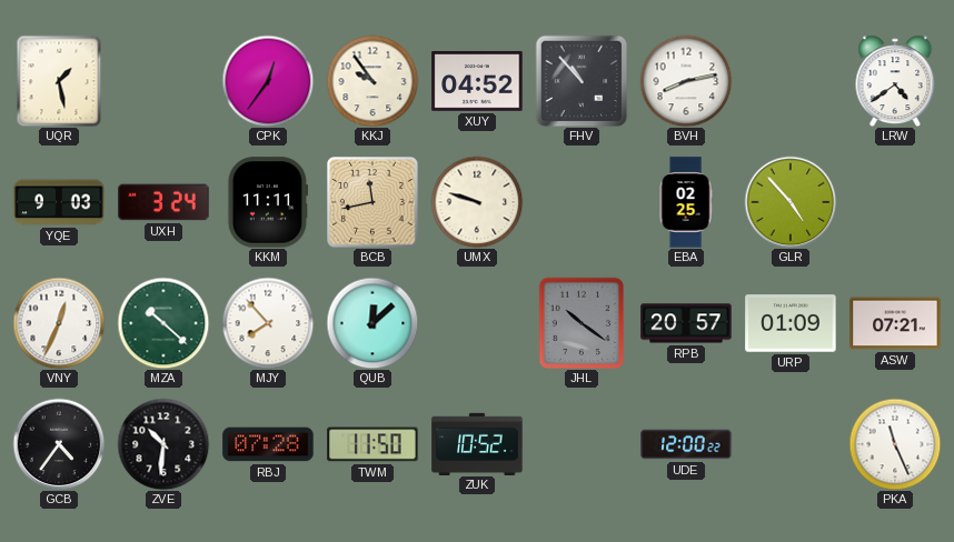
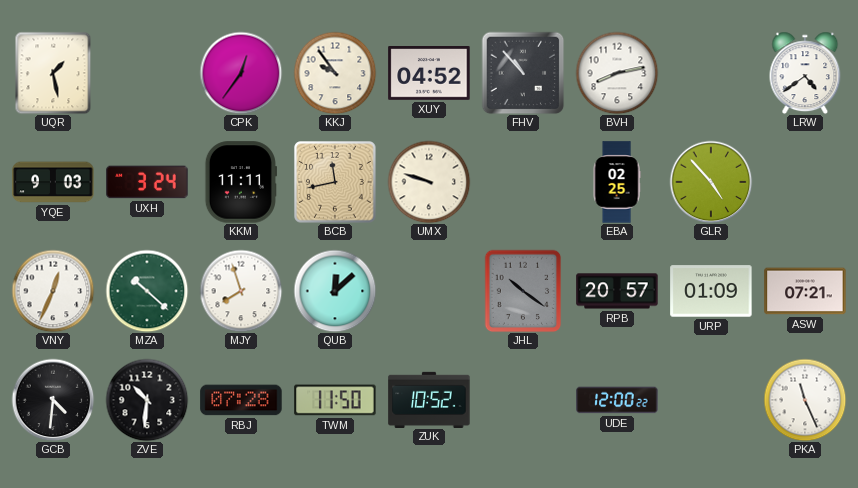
MJY: 7:53 -> 7:57
GCB: 4:36 -> 4:31
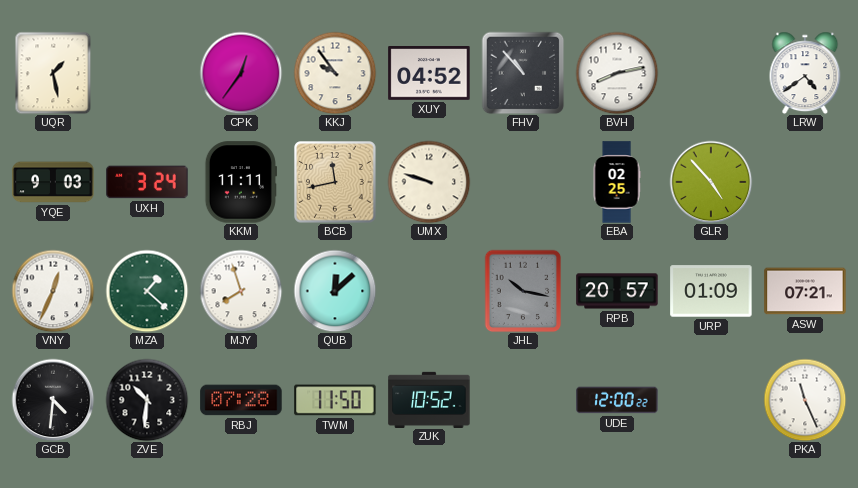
MZA: 10:22 -> 1:22
JHL: 10:21 -> 10:17
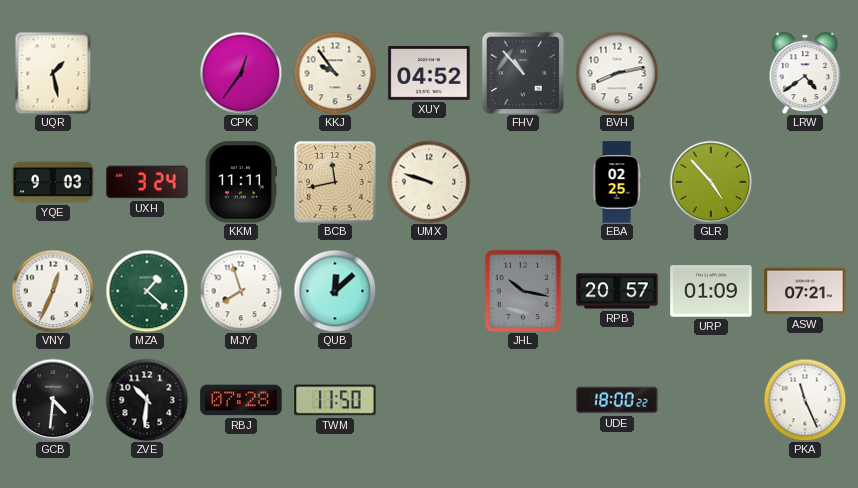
ZUK: 10:52 -> none
UDE: 12:00 -> 18:00
